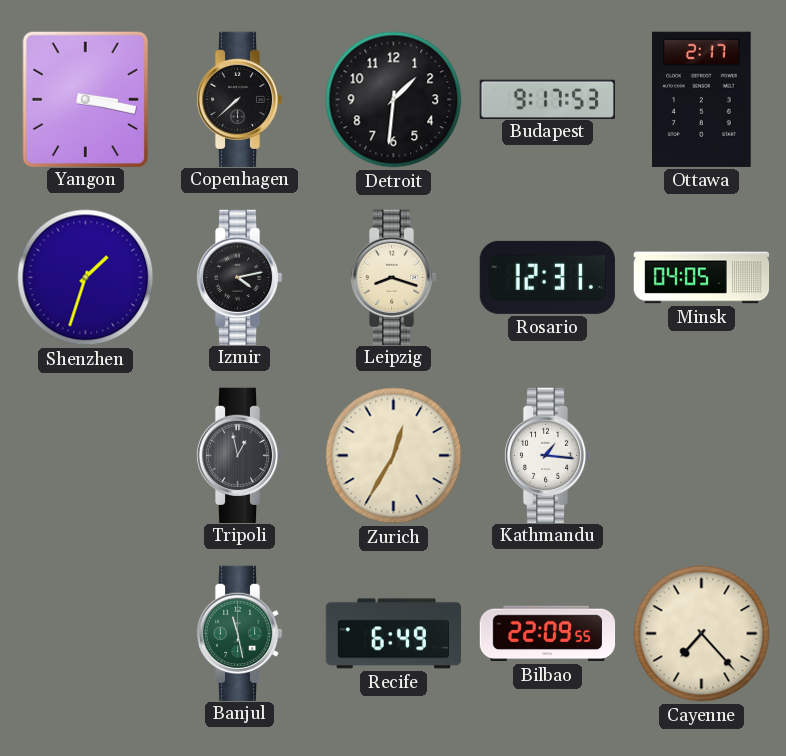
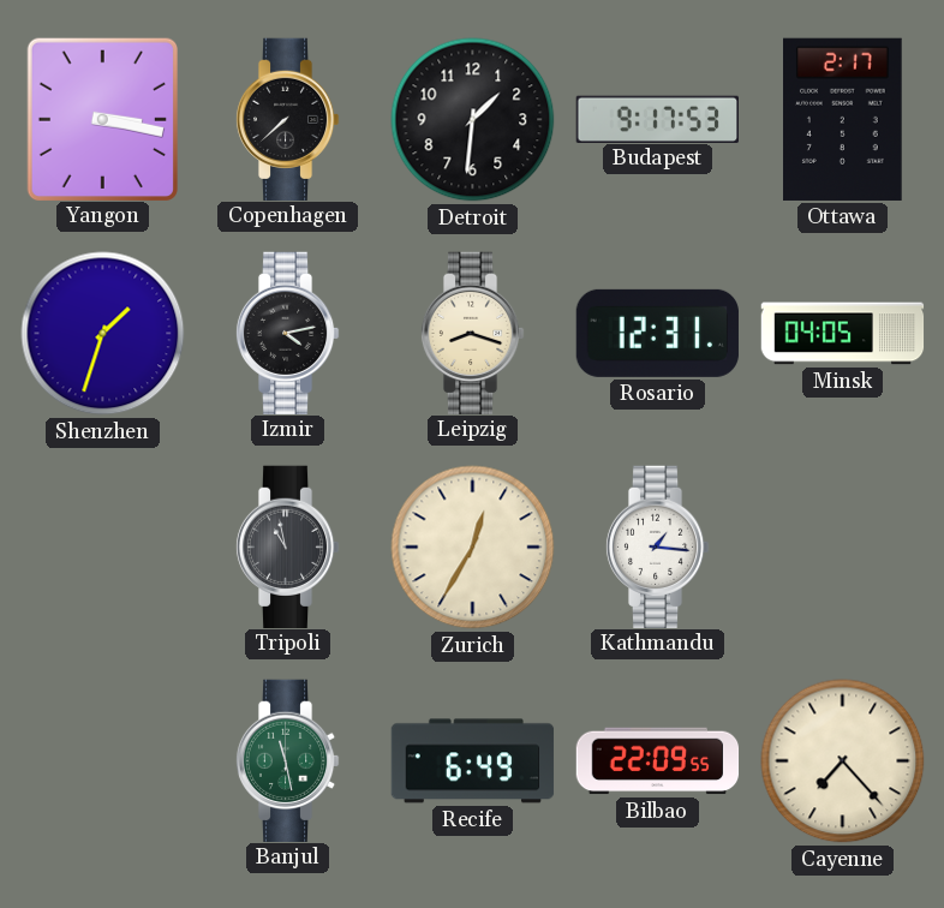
Tripoli: 12:58 -> 10:58
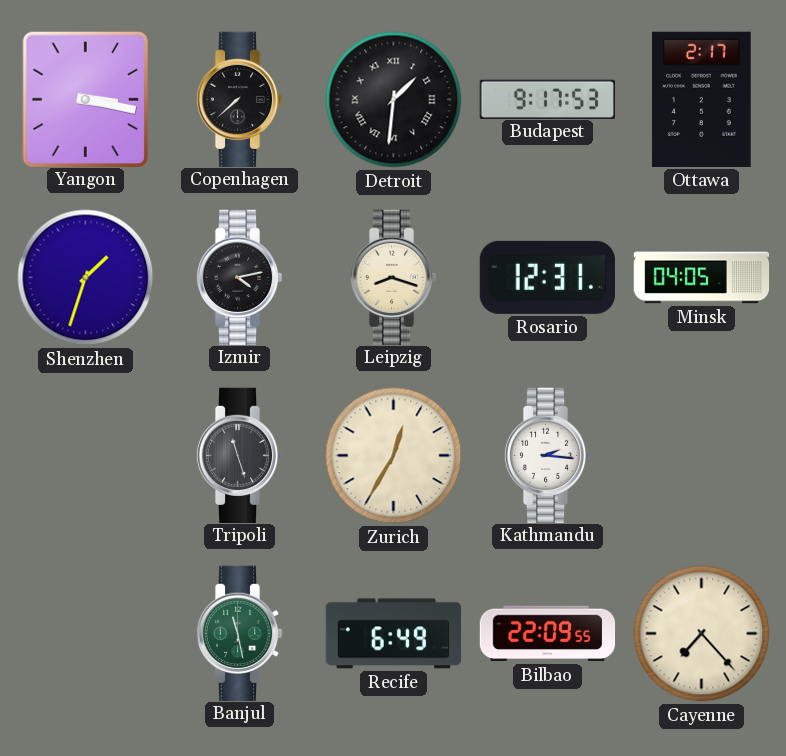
Detroit numerals: Arabic -> Roman
Tripoli: 10:58 -> 11:27
Kathmandu: 1:16 -> 2:16
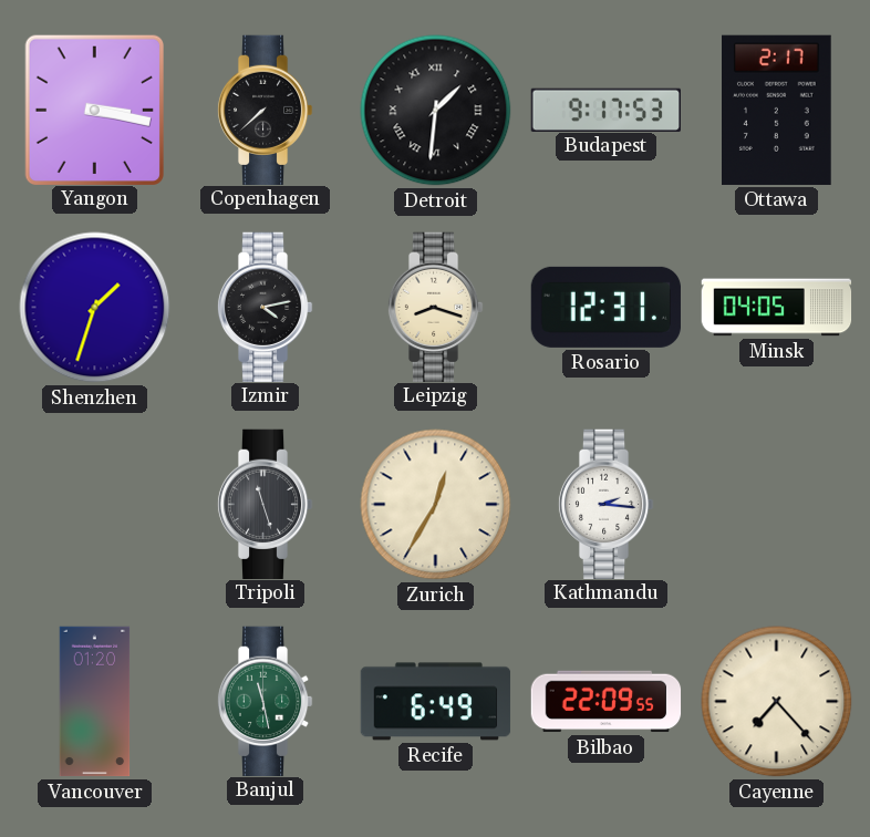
Vancouver: none -> 01:20
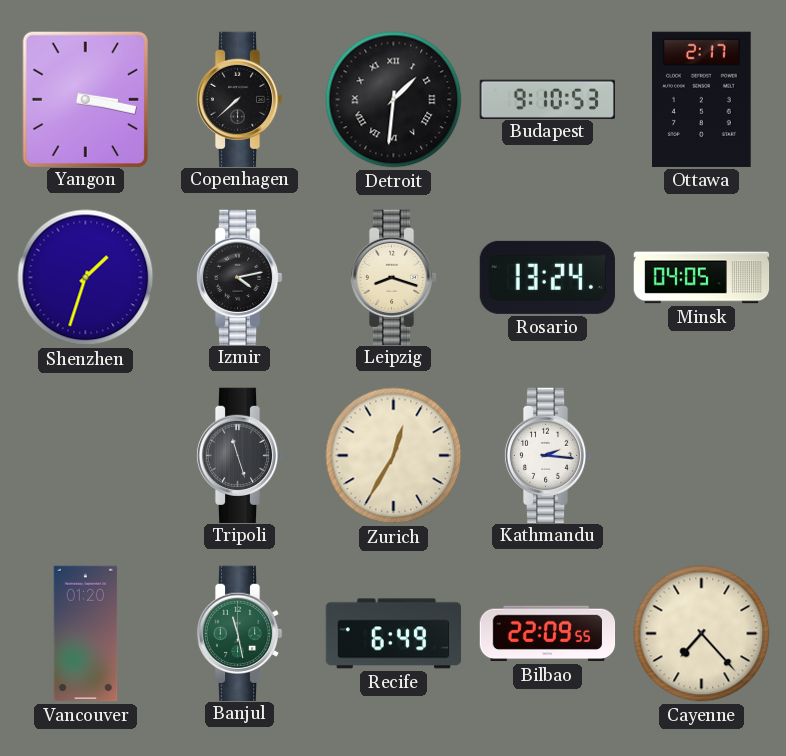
Budapest: 9:17 -> 9:10
Rosario: 12:31 -> 13:24
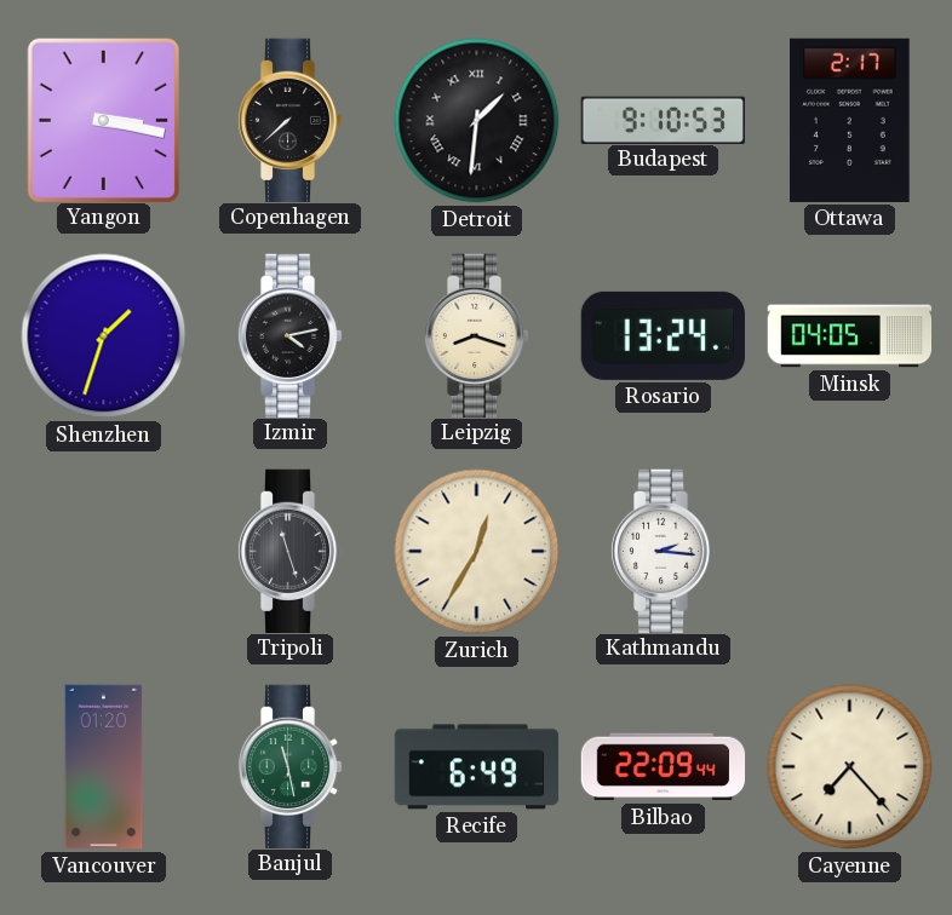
Bilbao: 22:09:55 -> 22:09:44
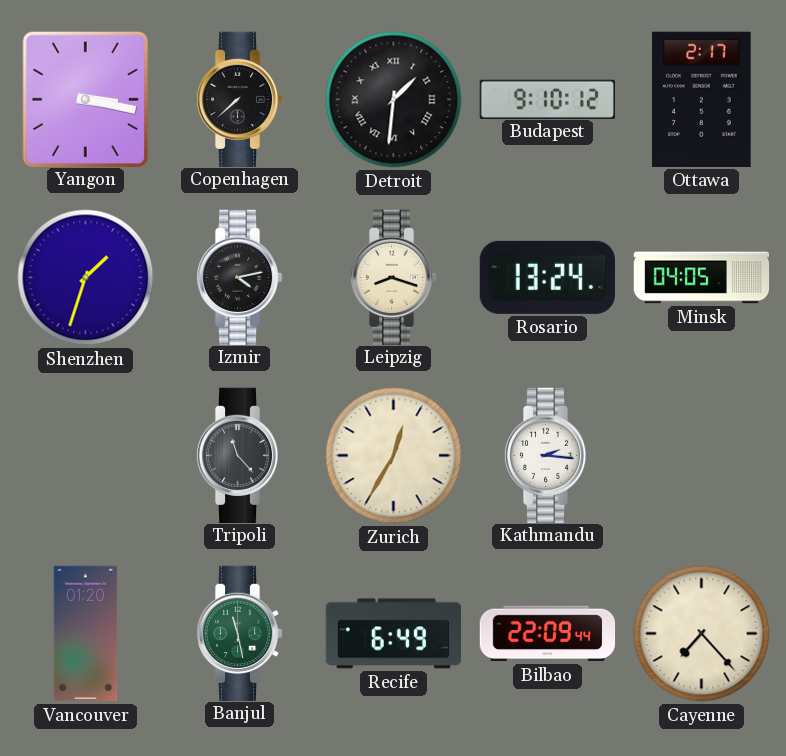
Budapest: 9:10:53 -> 9:10:12
Tripoli: 11:27 -> 11:23
